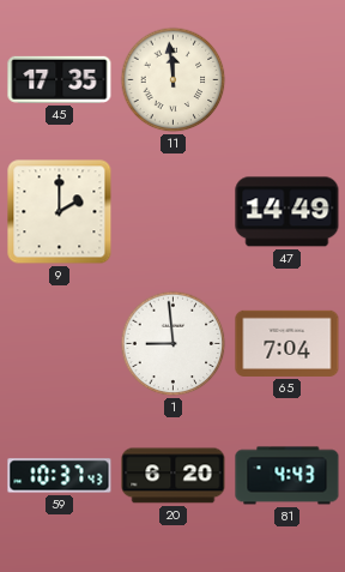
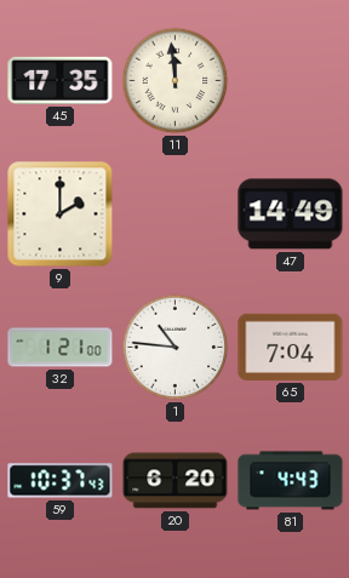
32: none -> 1:21
1: 8:59 -> 10:46
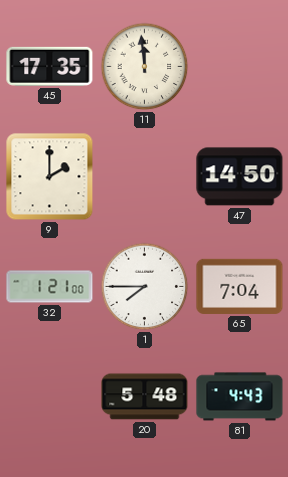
47: 14:49 -> 14:50
1: 10:46 -> 7:45
59: 10:37 -> none
20: 6:20 -> 5:48
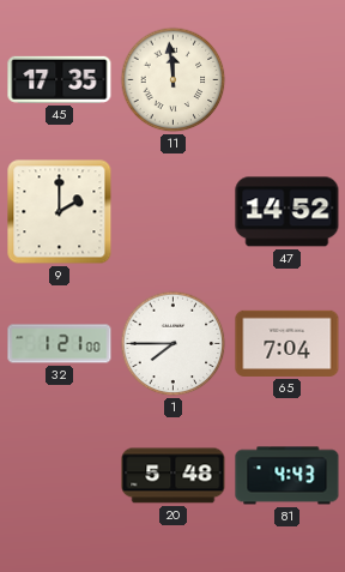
47: 14:50 -> 14:52
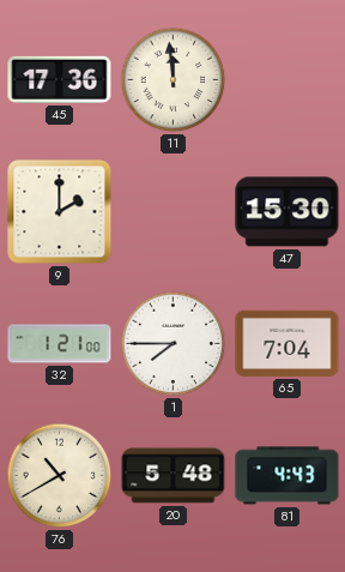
45: 17:35 -> 17:36
47: 14:52 -> 15:30
76: none -> 10:40
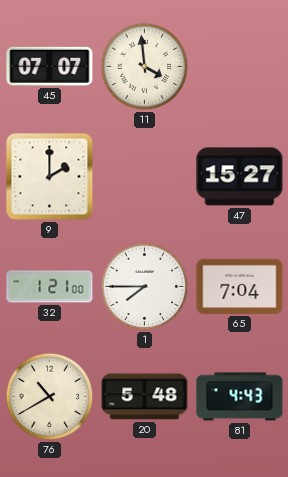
45: 17:36 -> 07:07
11: 11:59 -> 3:59
47: 15:30 -> 15:27
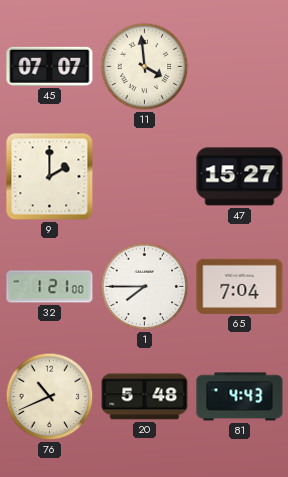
76: 10:40 -> 10:41
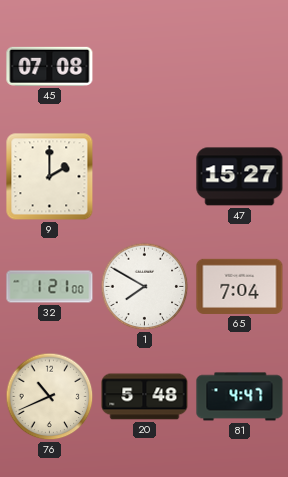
45: 07:07 -> 07:08
11: 3:59 -> none
1: 7:45 -> 7:50
81: 4:43 -> 4:47
